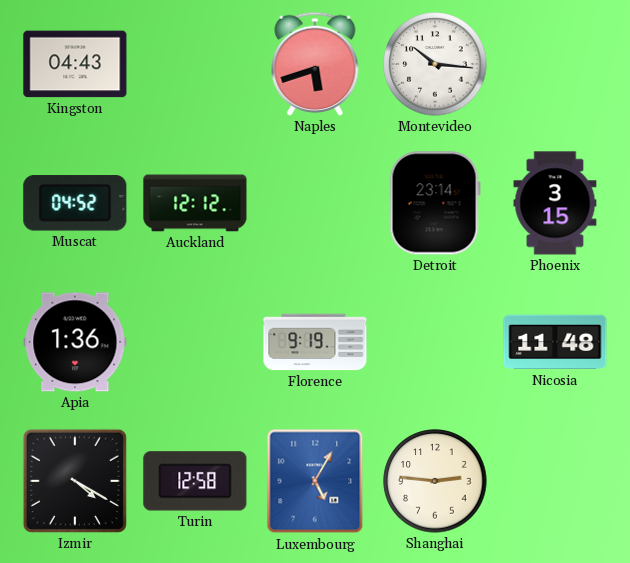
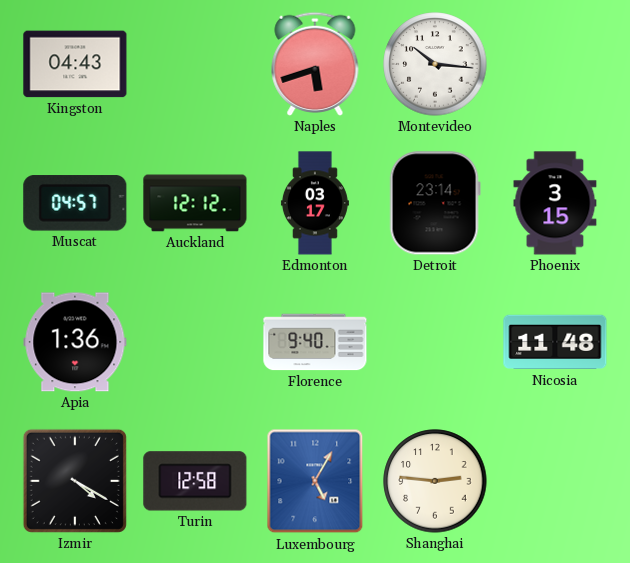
Muscat: 04:52 -> 04:57
Edmonton: none -> 03:17
Florence: 9:19 -> 9:40
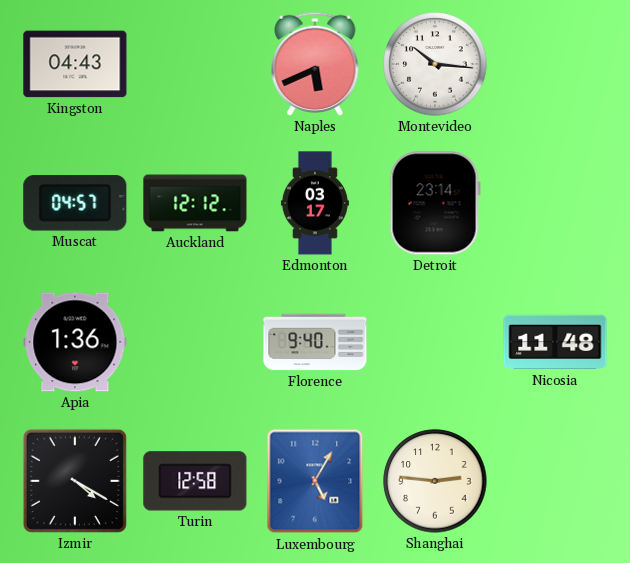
Naples: 5:42 -> 5:41
Phoenix: 3:15 -> none
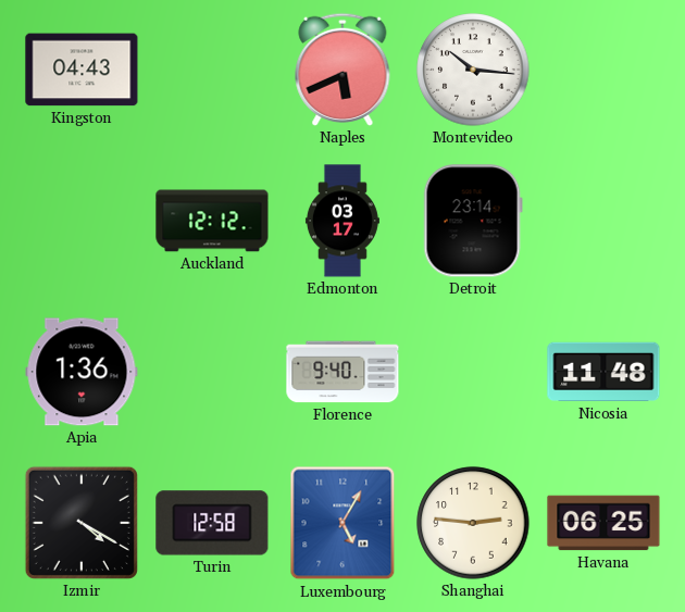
Muscat: 04:57 -> none
Havana: none -> 06:25
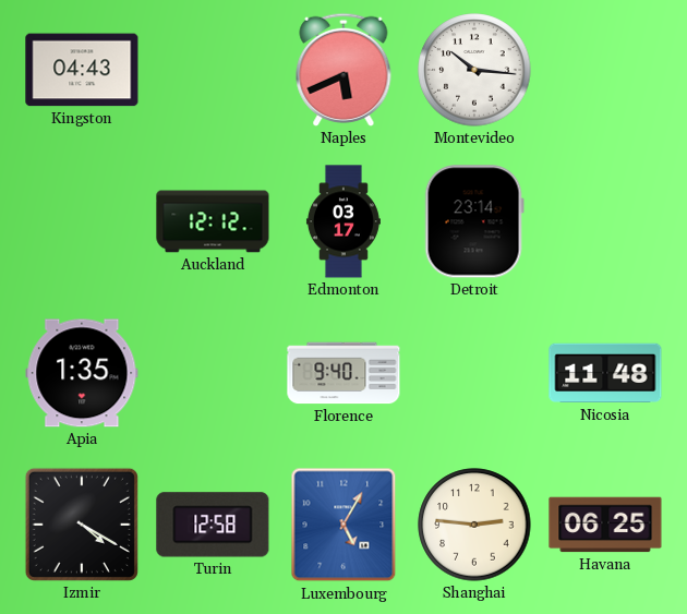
Apia: 1:36 -> 1:35
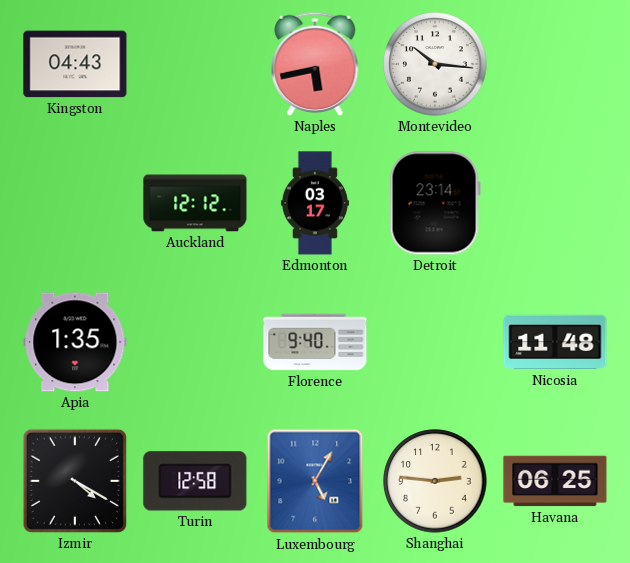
Naples: 5:41 -> 5:43
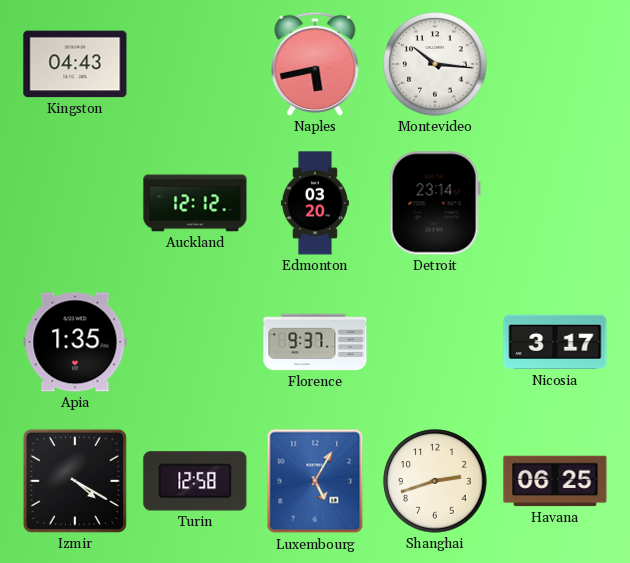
Edmonton: 03:17 -> 03:20
Florence: 9:40 -> 9:37
Nicosia: 11:48 -> 3:17
Shanghai: 2:46 -> 2:42
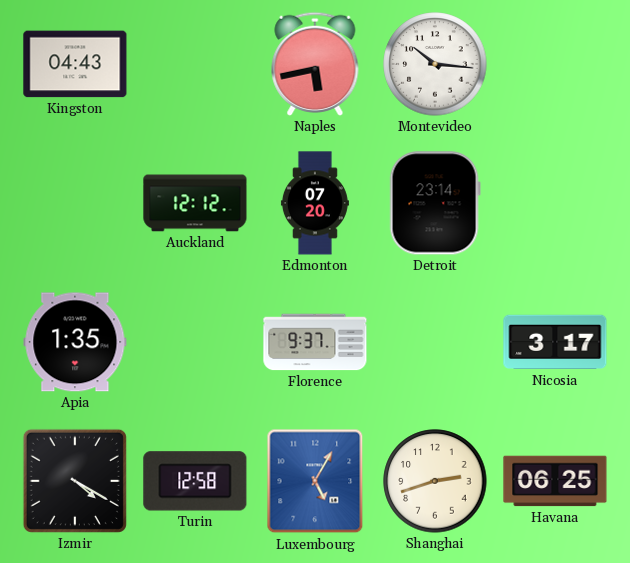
Edmonton: 03:20 -> 07:20
